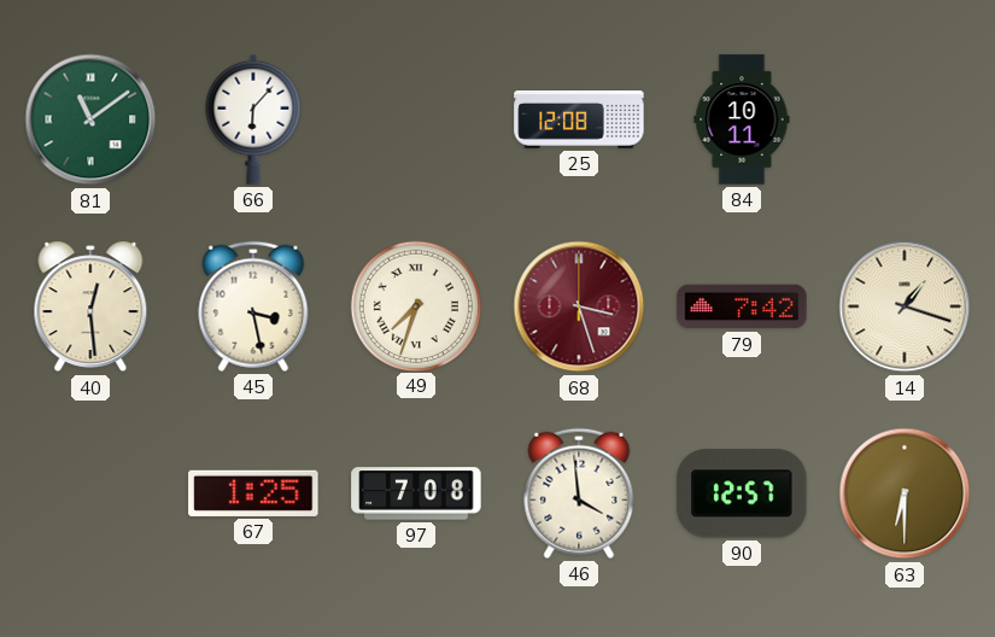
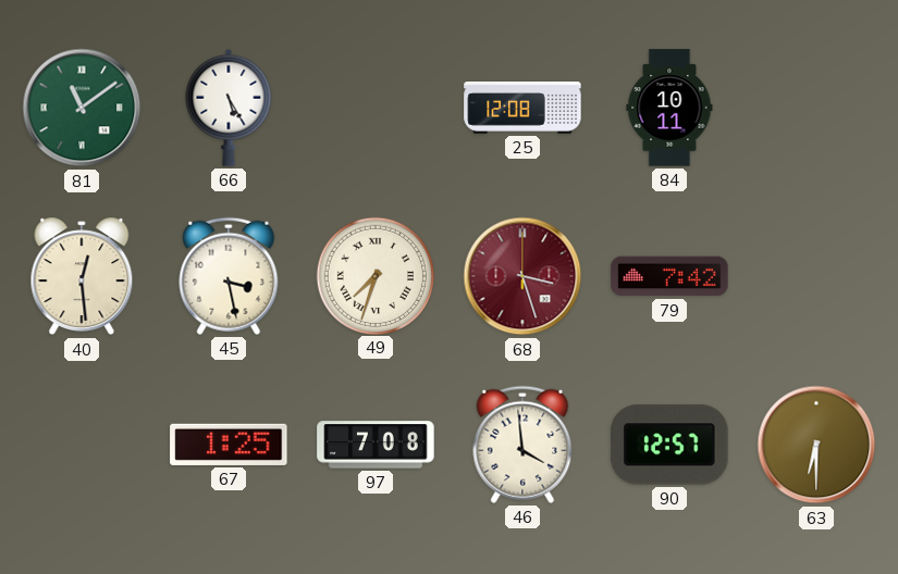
66: 6:07 -> 5:25
14: 1:18 -> none
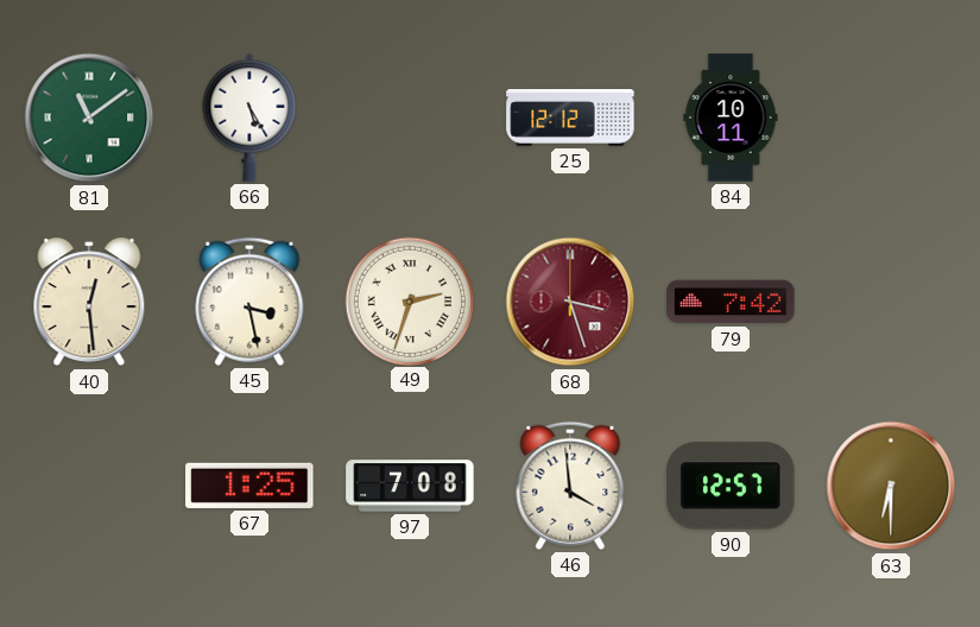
25: 12:08 -> 12:12
49: 7:33 -> 2:33
